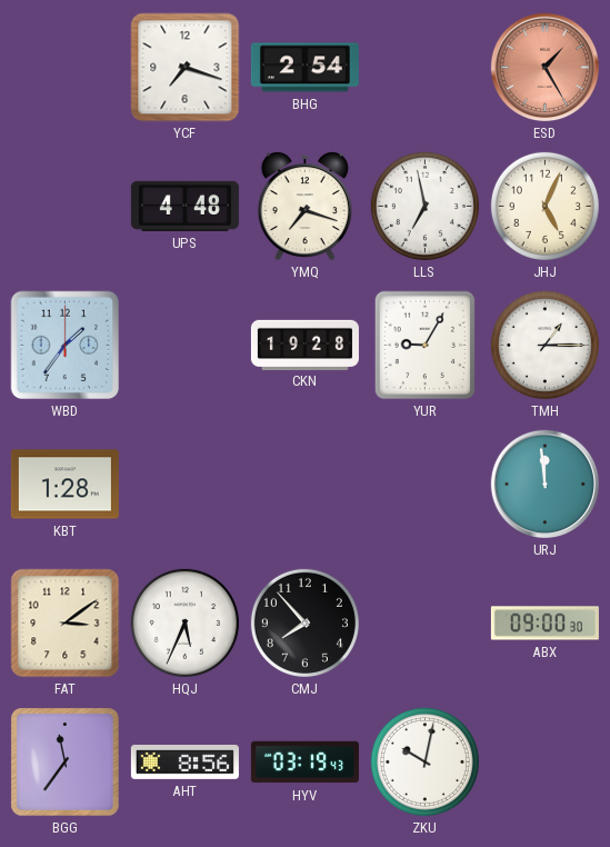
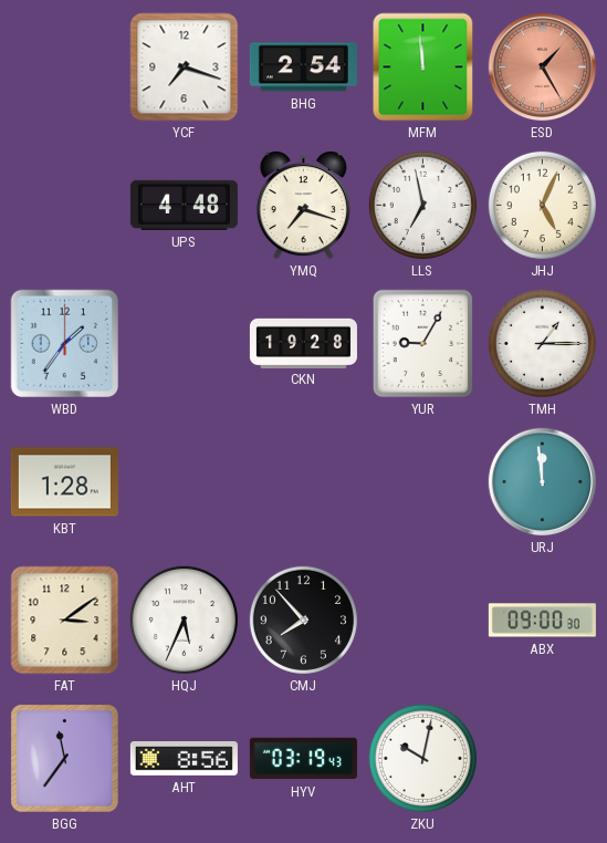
MFM: none -> 11:59
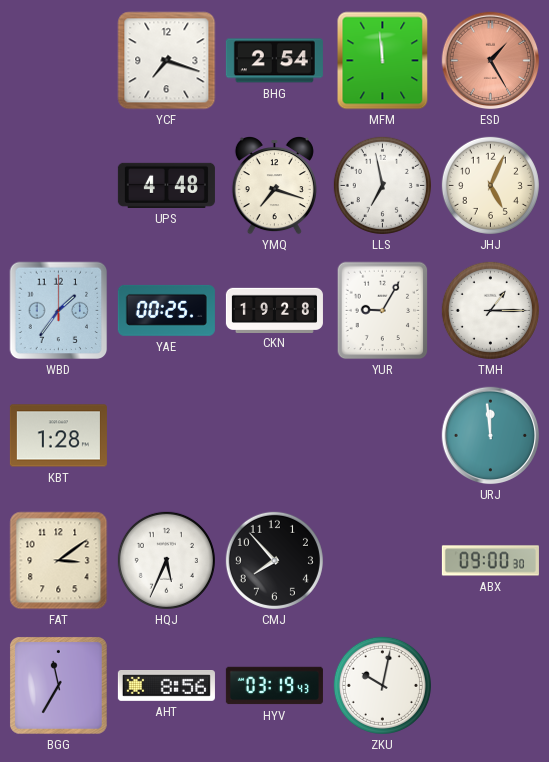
YAE: none -> 00:25
BGG: 11:36 -> 11:35
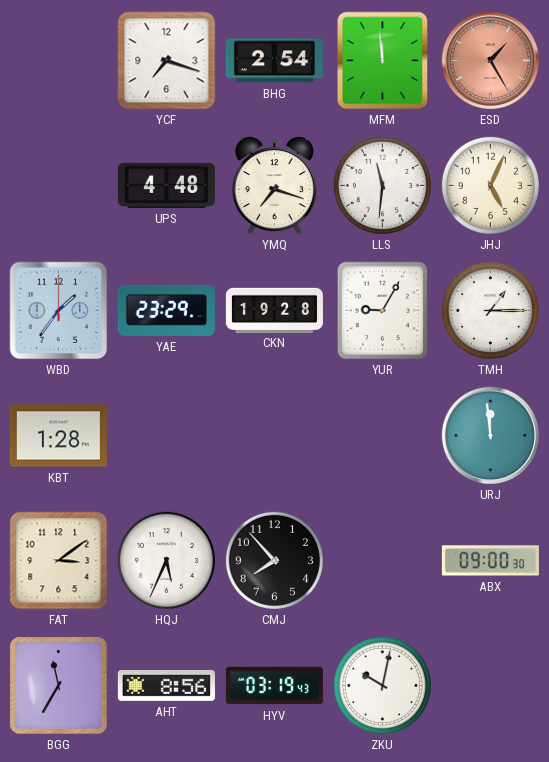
LLS: 6:58 -> 11:31
YAE: 00:25 -> 23:29
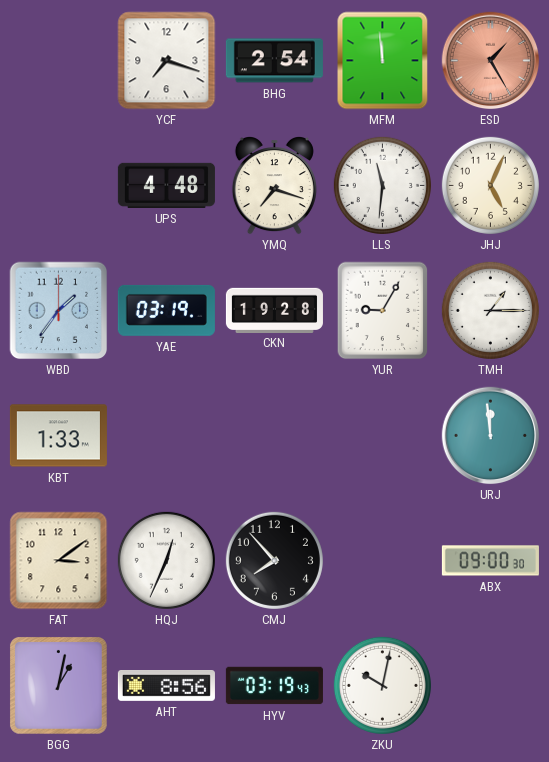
YAE: 23:29 -> 03:19
KBT: 1:28 -> 1:33
HQJ: 5:34 -> 12:34
BGG: 11:35 -> 1:02
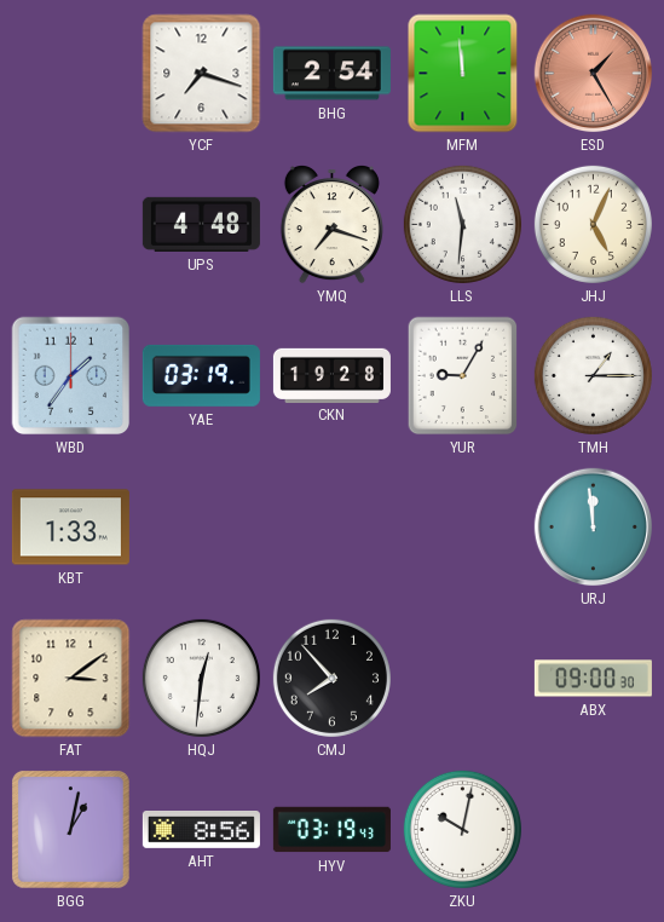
HQJ: 12:34 -> 12:31
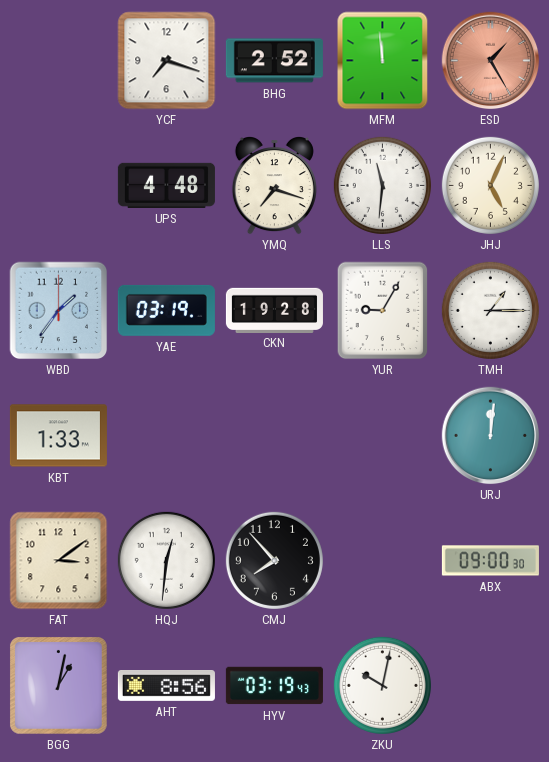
BHG: 2:54 -> 2:52
URJ: 11:59 -> 12:01
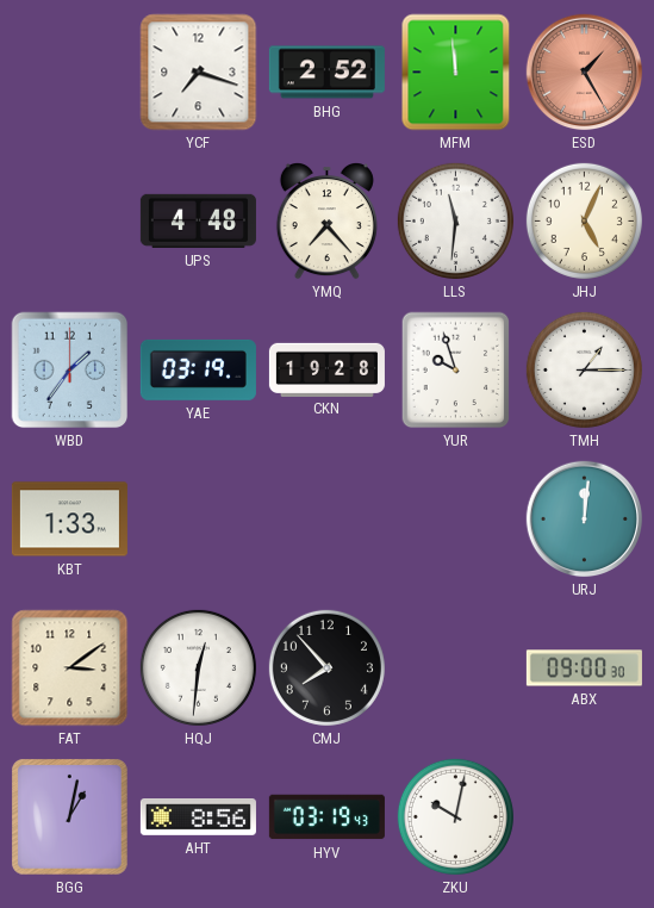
YMQ: 7:18 -> 7:23
YUR: 9:05 -> 9:57
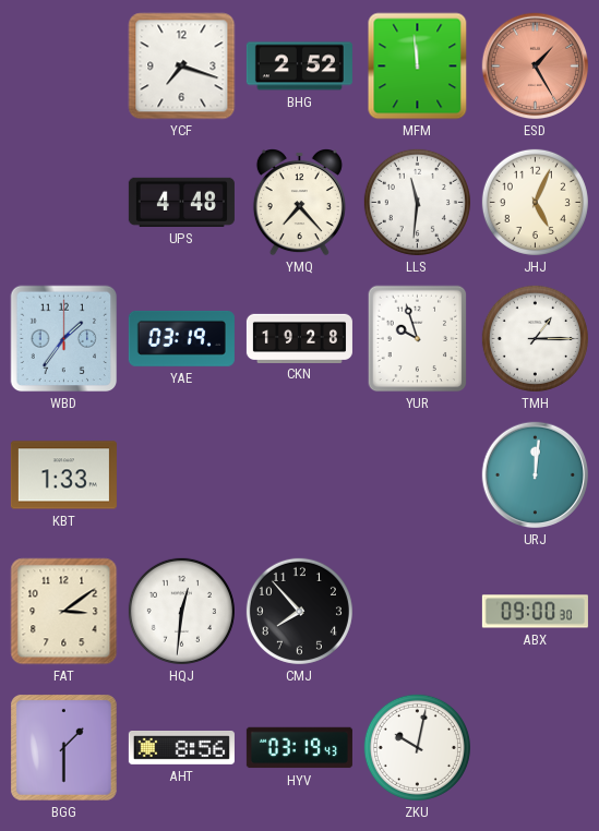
BGG: 1:02 -> 1:30
